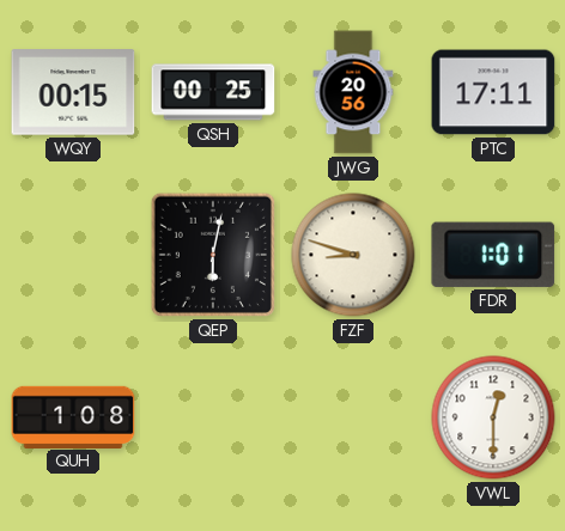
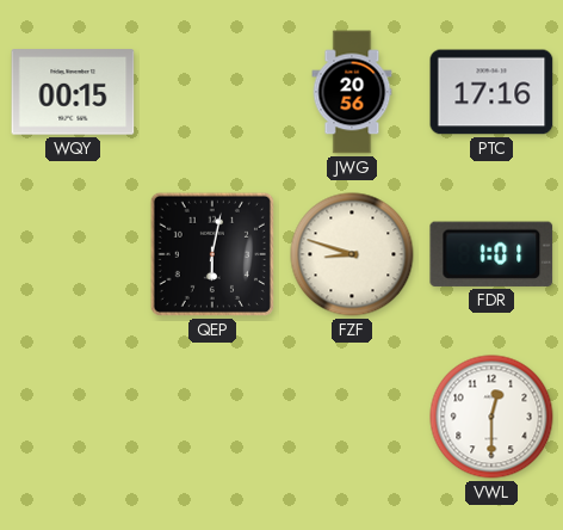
QSH: 00:25 -> none
PTC: 17:11 -> 17:16
QUH: 1:08 -> none
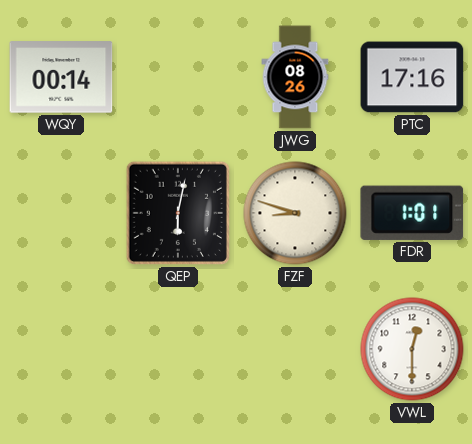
WQY: 00:15 -> 00:14
JWG: 20:56 -> 08:26
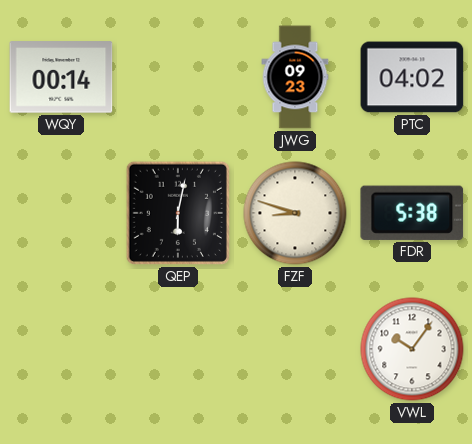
JWG: 08:26 -> 09:23
PTC: 17:16 -> 04:02
FDR: 1:01 -> 5:38
VWL: 12:30 -> 10:06
